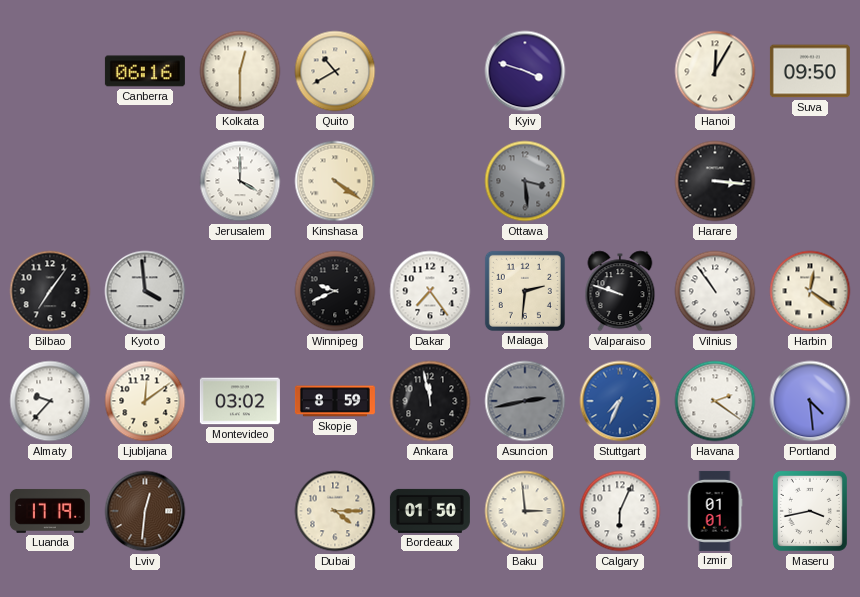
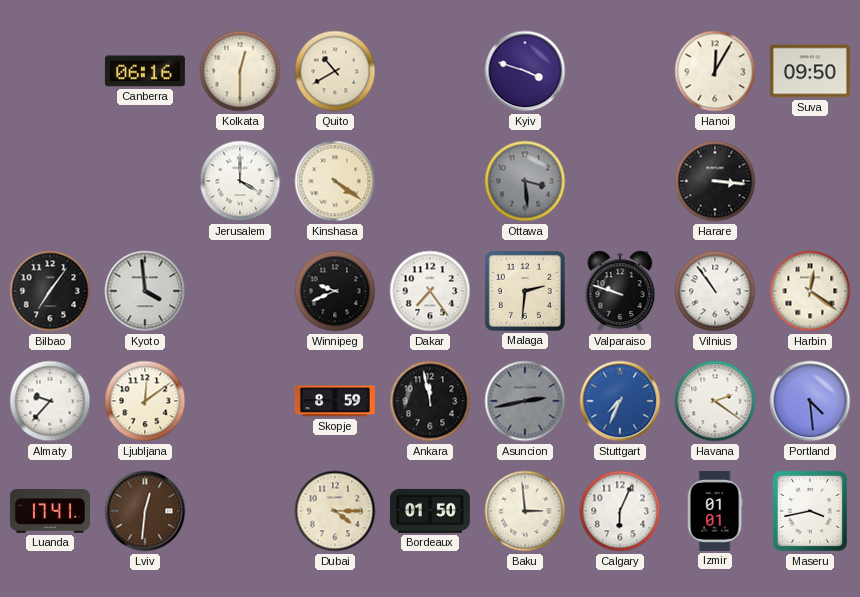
Montevideo: 03:02 -> none
Luanda: 17:19 -> 17:41
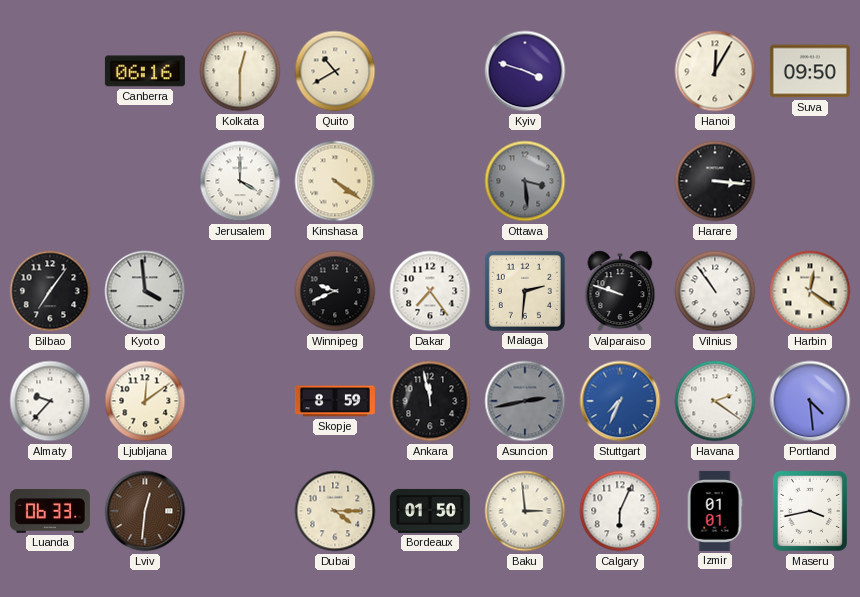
Luanda: 17:41 -> 06:33
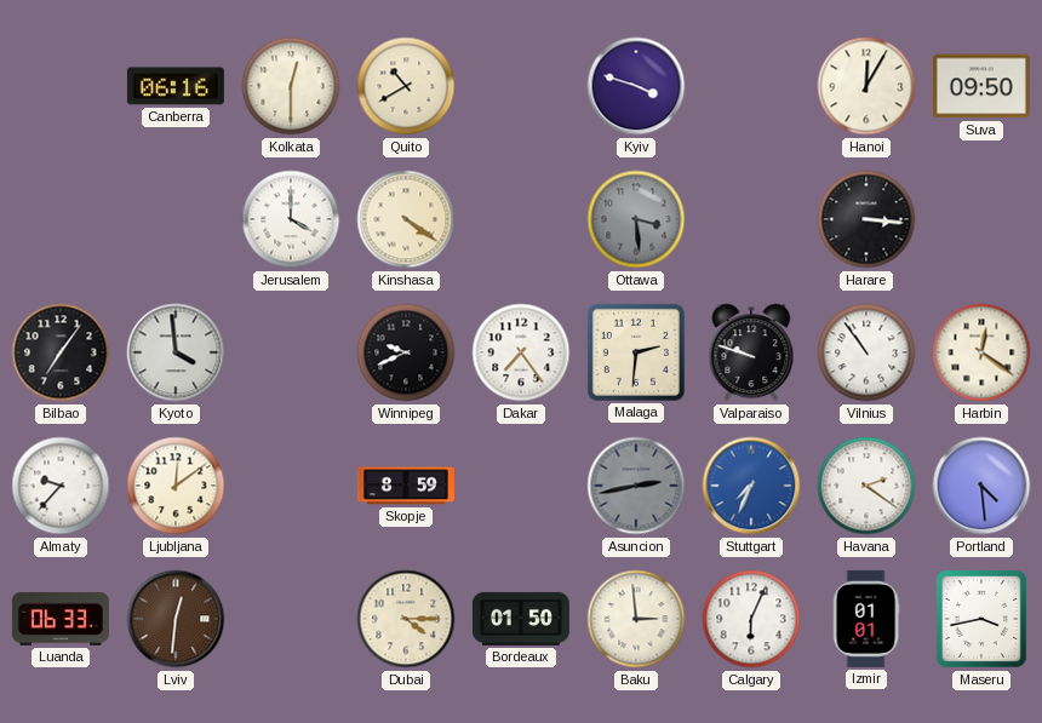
Ankara: 11:58 -> none
